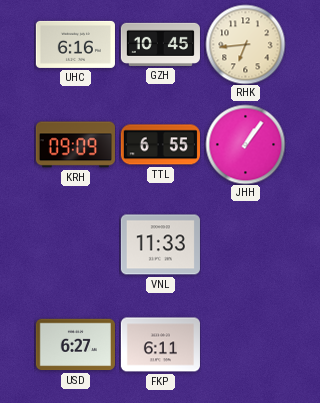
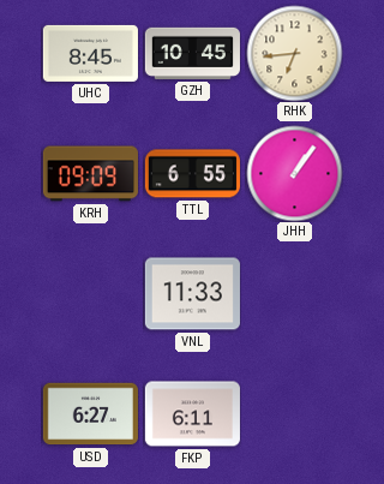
UHC: 6:16 -> 8:45
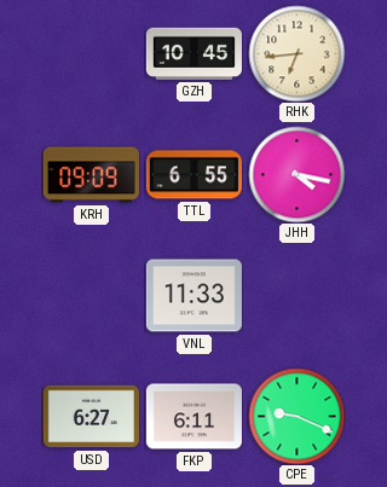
UHC: 8:45 -> none
JHH: 1:06 -> 4:17
CPE: none -> 9:19
